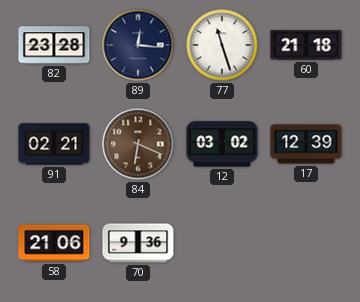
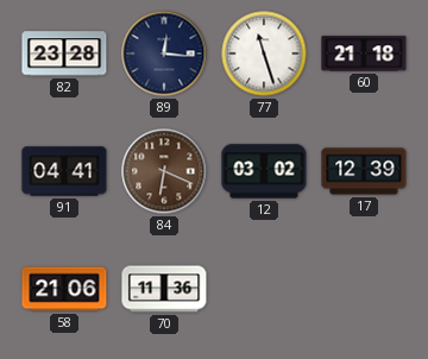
91: 02:21 -> 04:41
70: 9:36 -> 11:36
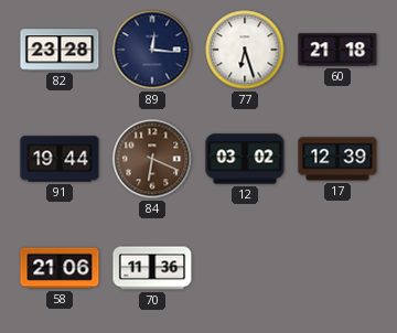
77: 11:27 -> 6:27
91: 04:41 -> 19:44
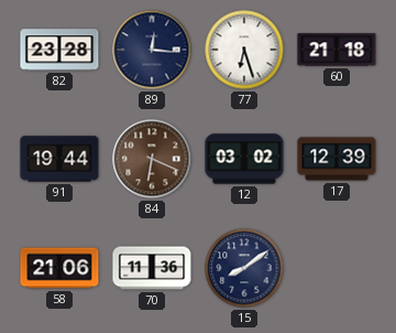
15: none -> 8:09
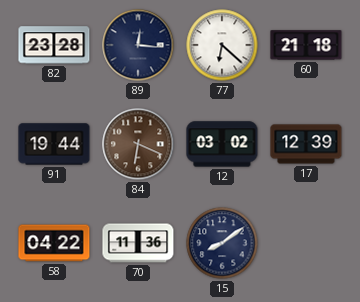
77: 6:27 -> 6:22
58: 21:06 -> 04:22
